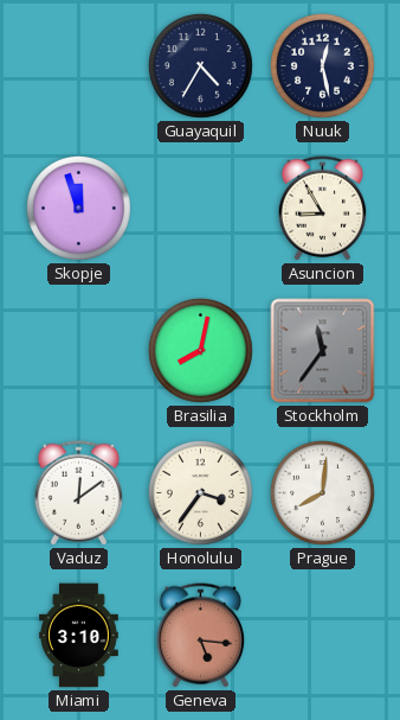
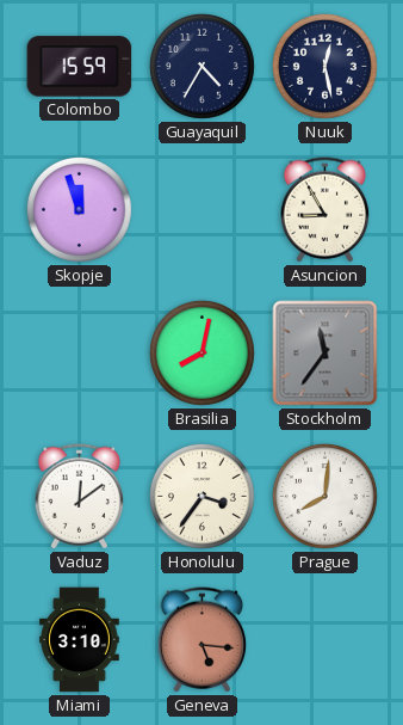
Colombo: none -> 15:59
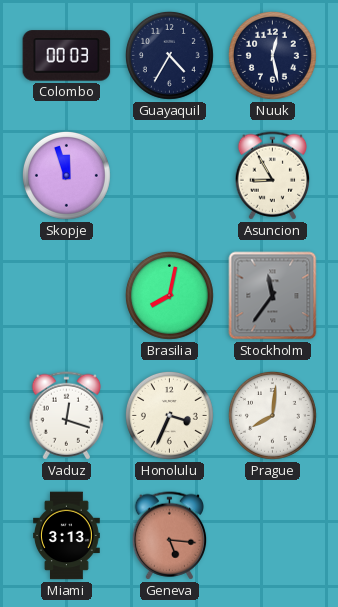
Colombo: 15:59 -> 00:03
Vaduz: 12:09 -> 12:18
Honolulu: 3:36 -> 3:34
Miami: 3:10 -> 3:13
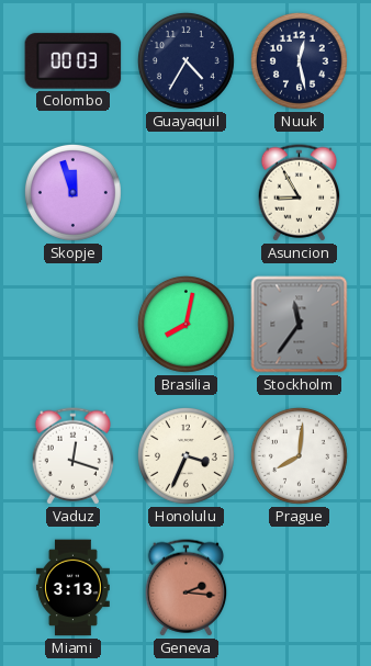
Geneva: 5:16 -> 2:16
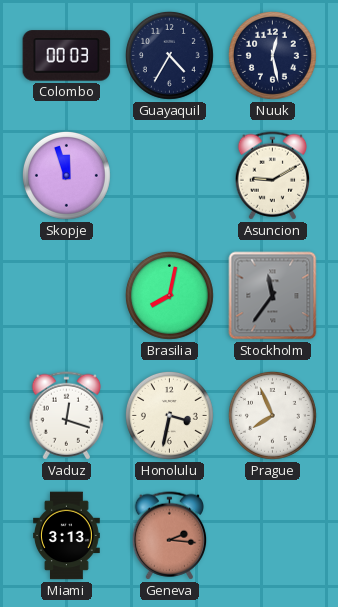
Asuncion: 8:55 -> 9:10
Honolulu: 3:34 -> 3:32
Prague: 8:01 -> 7:56
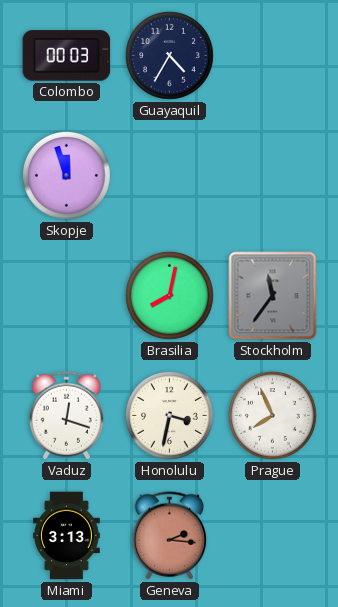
Nuuk: 12:28 -> none
Asuncion: 9:10 -> none
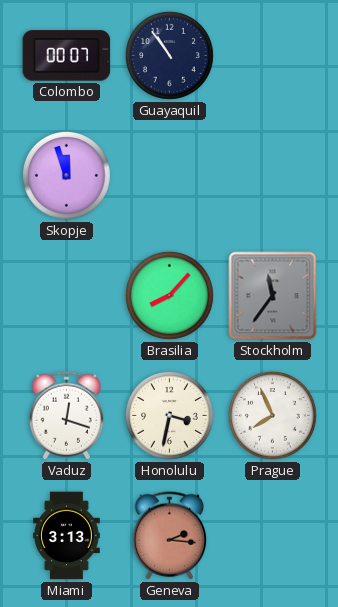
Colombo: 00:03 -> 00:07
Guayaquil: 4:35 -> 10:54
Brasilia: 8:02 -> 8:07
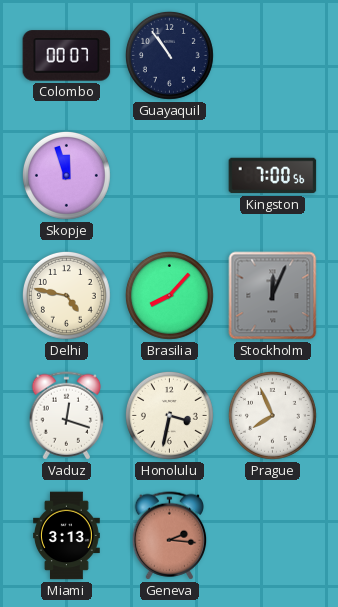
Kingston: none -> 7:00
Delhi: none -> 4:47
Stockholm: 11:36 -> 12:04
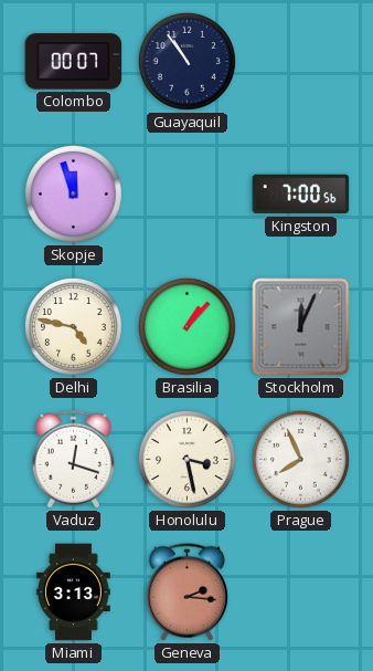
Brasilia: 8:07 -> 1:07
Honolulu: 3:32 -> 3:28
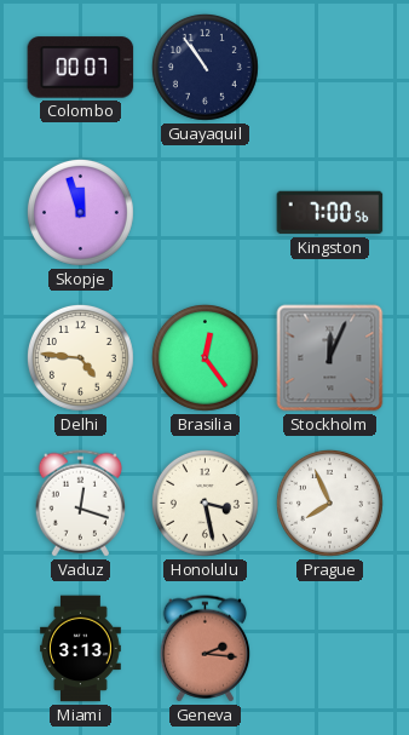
Delhi: 4:47 -> 4:46
Brasilia: 1:07 -> 12:24
